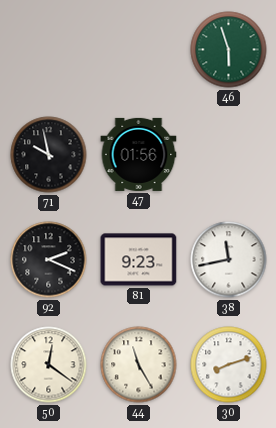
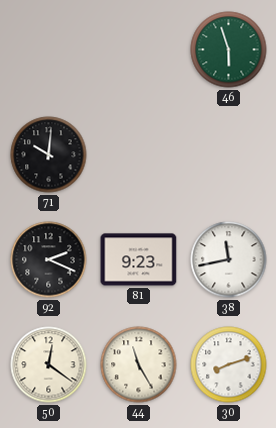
71: 9:58 -> 10:01
47: 01:56 -> none
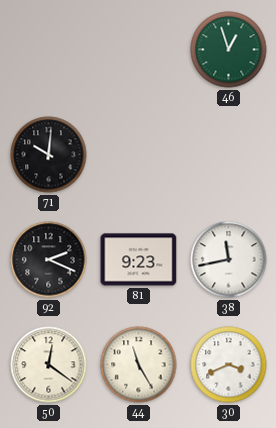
46: 5:57 -> 12:57
30: 8:12 -> 3:41
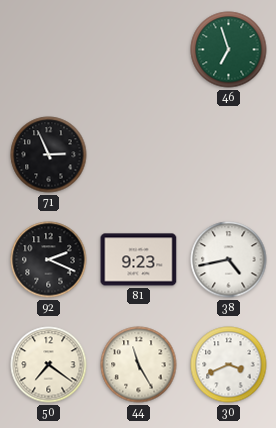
46: 12:57 -> 6:57
71: 10:01 -> 2:56
38: 11:43 -> 4:43
50: 12:21 -> 7:21
